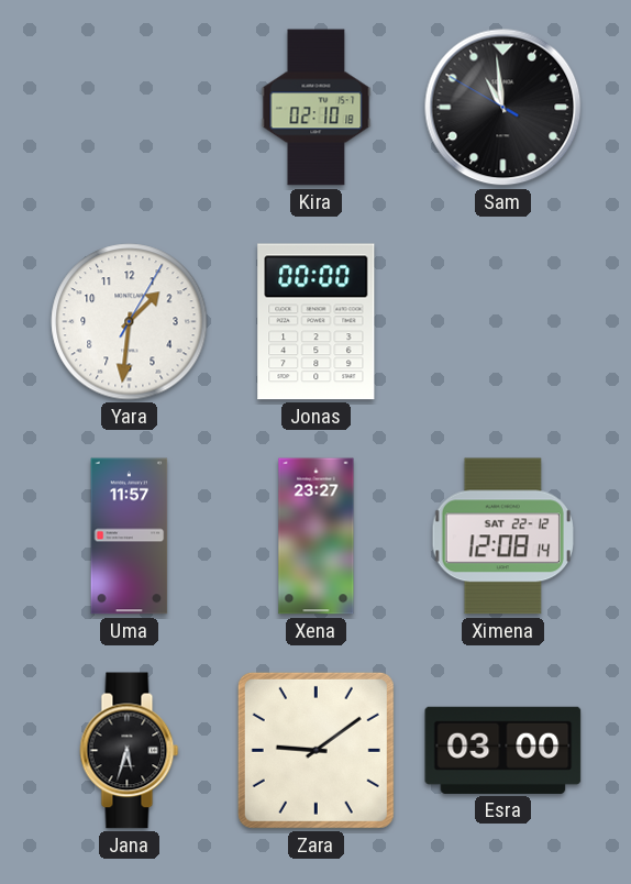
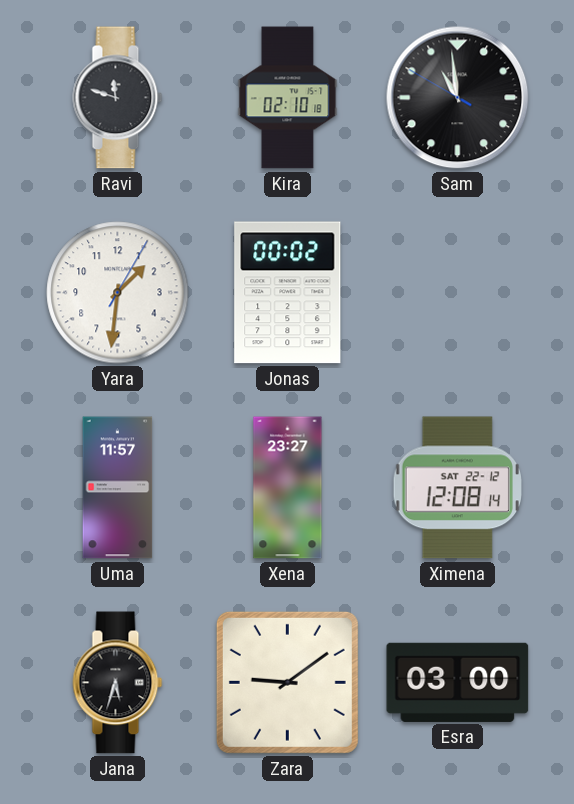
Ravi: none -> 11:48
Jonas: 00:00 -> 00:02
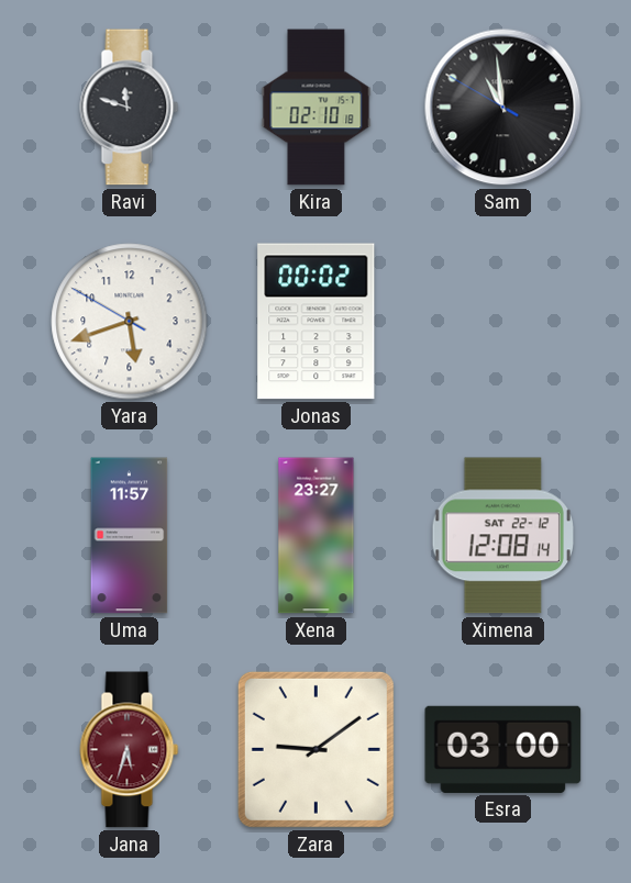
Yara: 1:31 -> 5:41
Jana dial: black -> burgundy
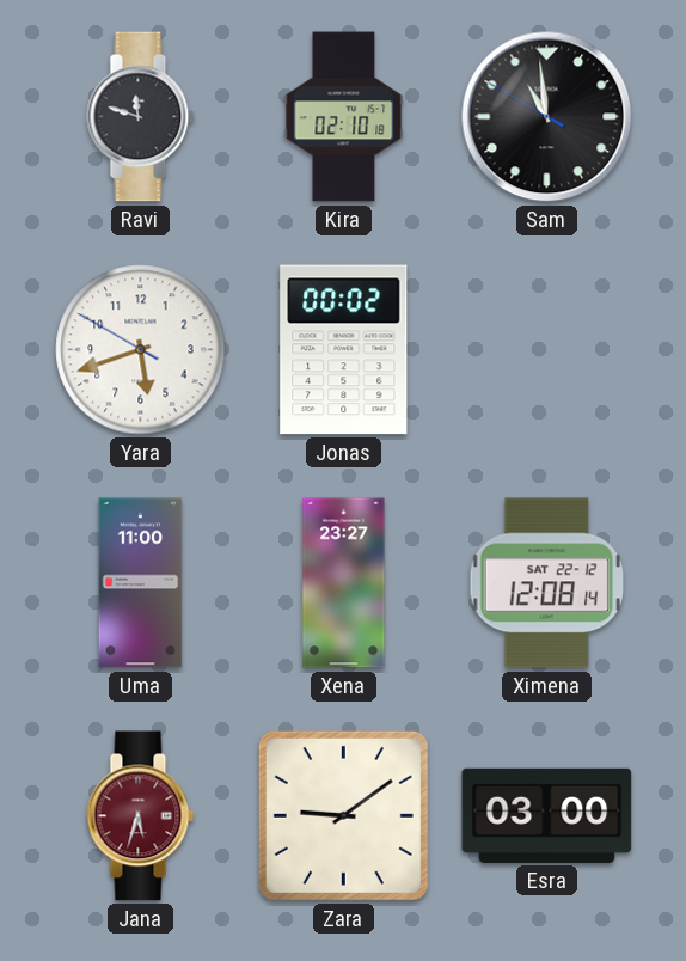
Uma: 11:57 -> 11:00
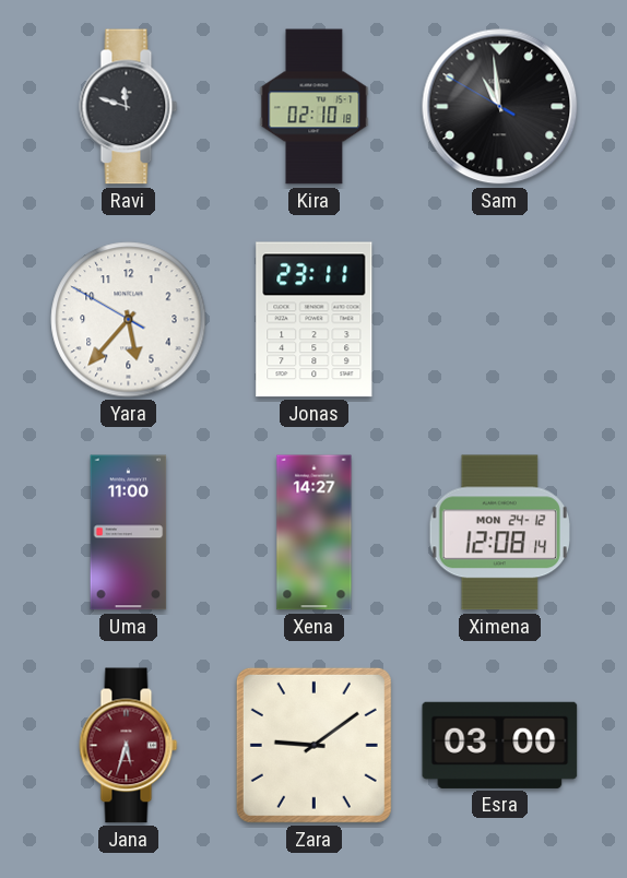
Yara: 5:41 -> 5:36
Jonas: 00:02 -> 23:11
Xena: 23:27 -> 14:27
Ximena date: SAT 22-12 -> MON 24-12
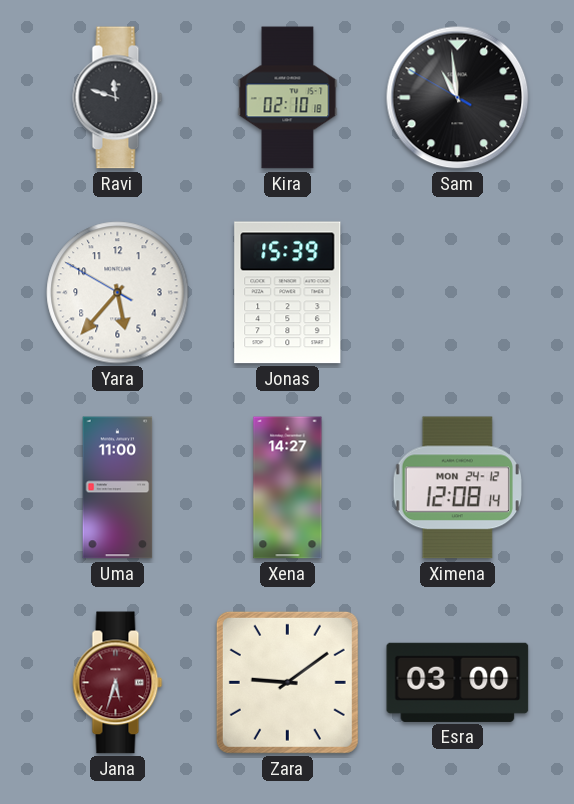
Jonas: 23:11 -> 15:39
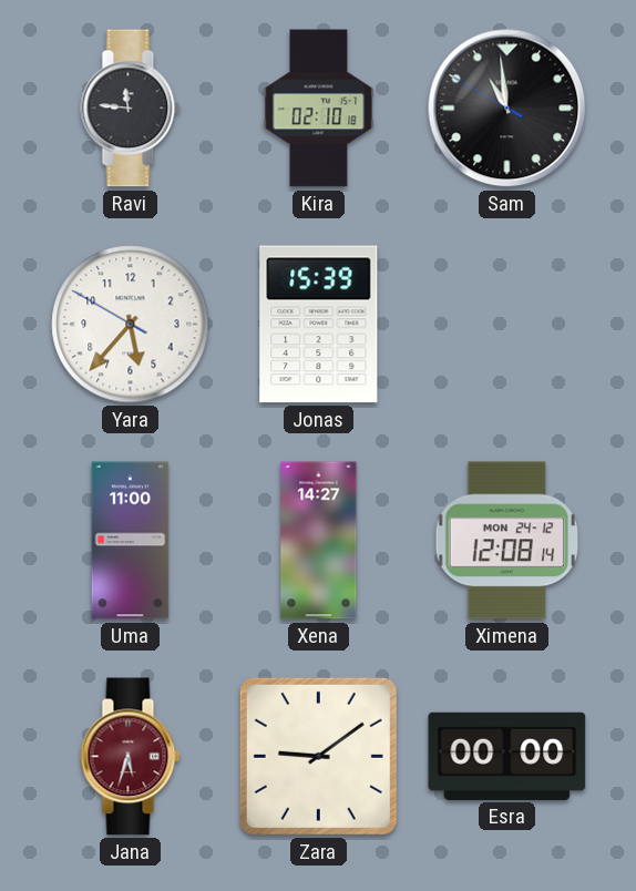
Ravi: 11:48 -> 11:46
Esra: 03:00 -> 00:00
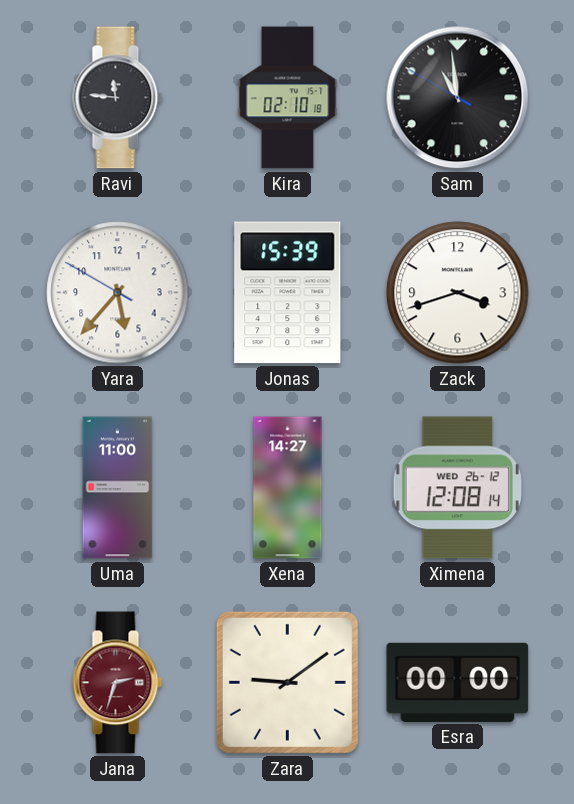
Zack: none -> 3:42
Ximena date: MON 24-12 -> WED 26-12
Jana: 5:33 -> 2:33
